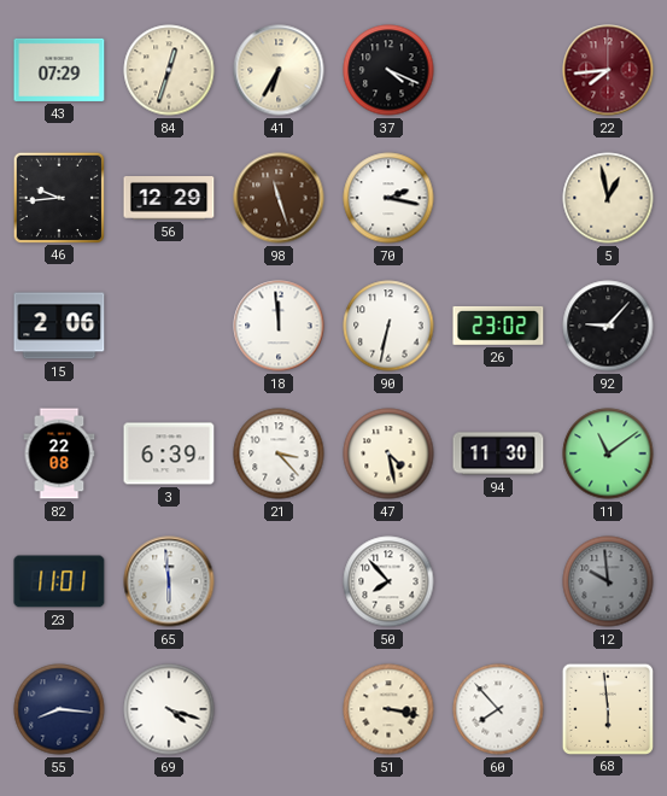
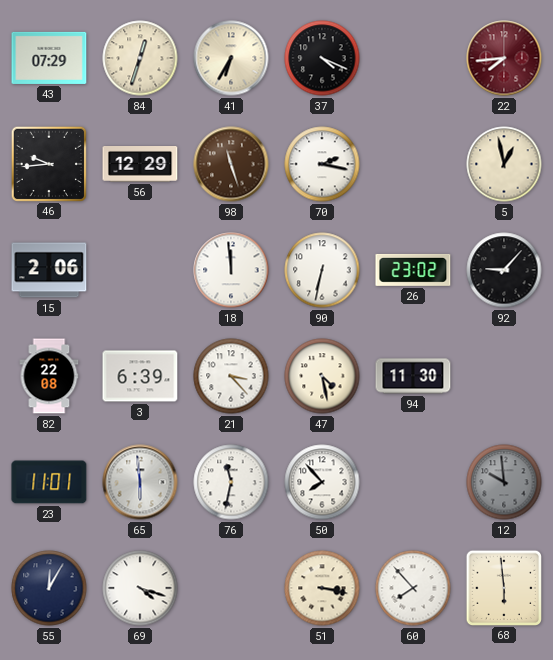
11: 11:09 -> none
76: none -> 11:32
55: 8:16 -> 12:05
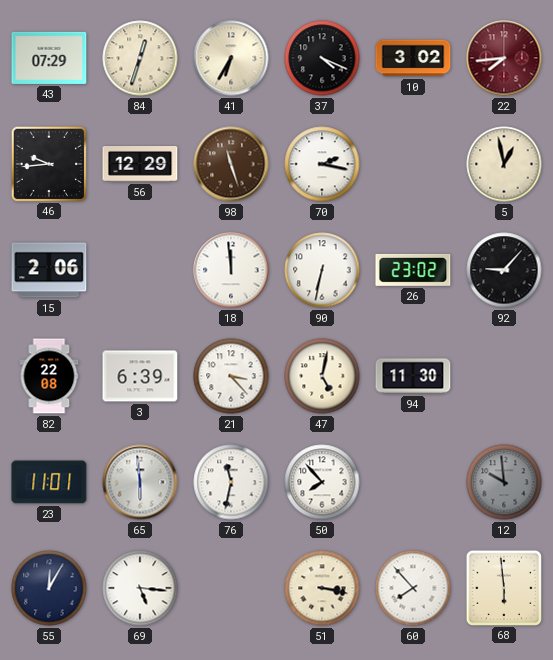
10: none -> 3:02
47: 4:28 -> 5:02
69: 4:18 -> 5:16
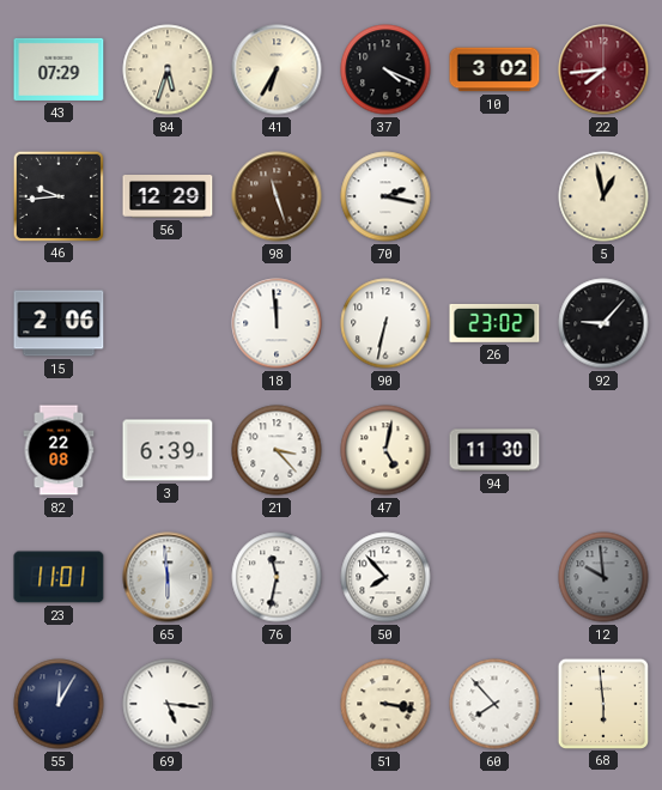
84: 12:33 -> 5:33
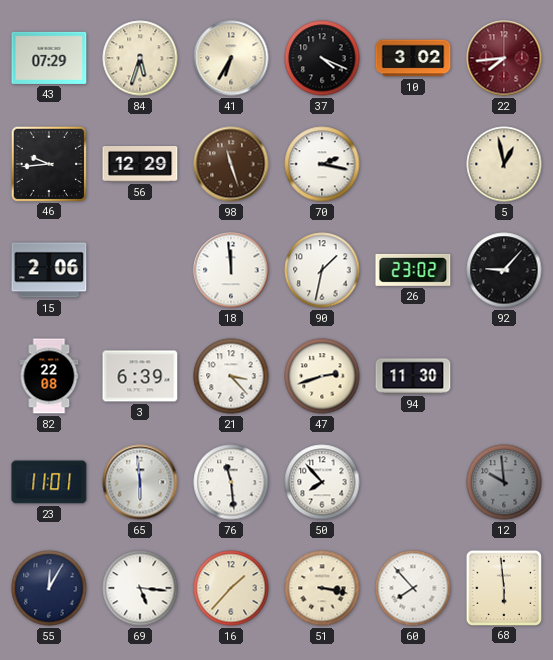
90: 6:32 -> 1:32
47: 5:02 -> 2:42
76: 11:32 -> 11:29
16: none -> 1:37
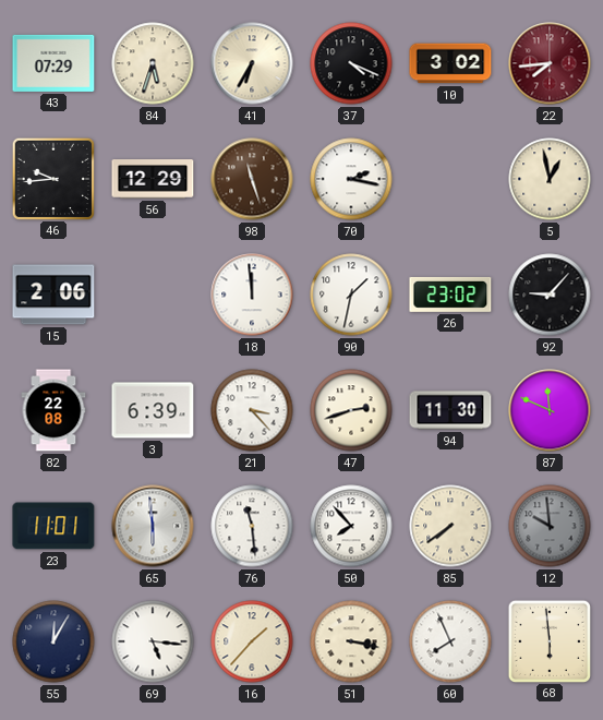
87: none -> 11:49
85: none -> 7:39
60: 7:53 -> 7:56
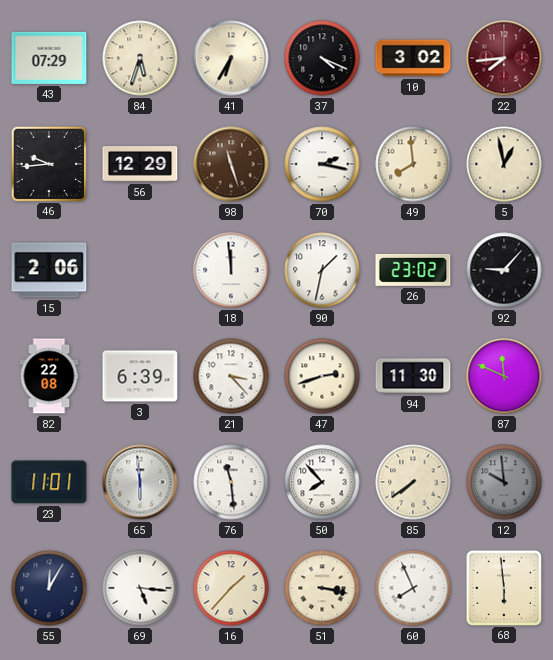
49: none -> 7:59
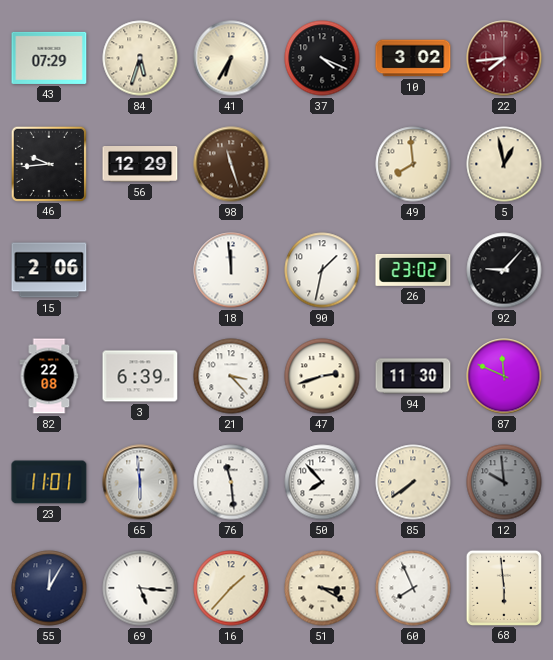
70: 2:17 -> none
51: 3:17 -> 3:20
